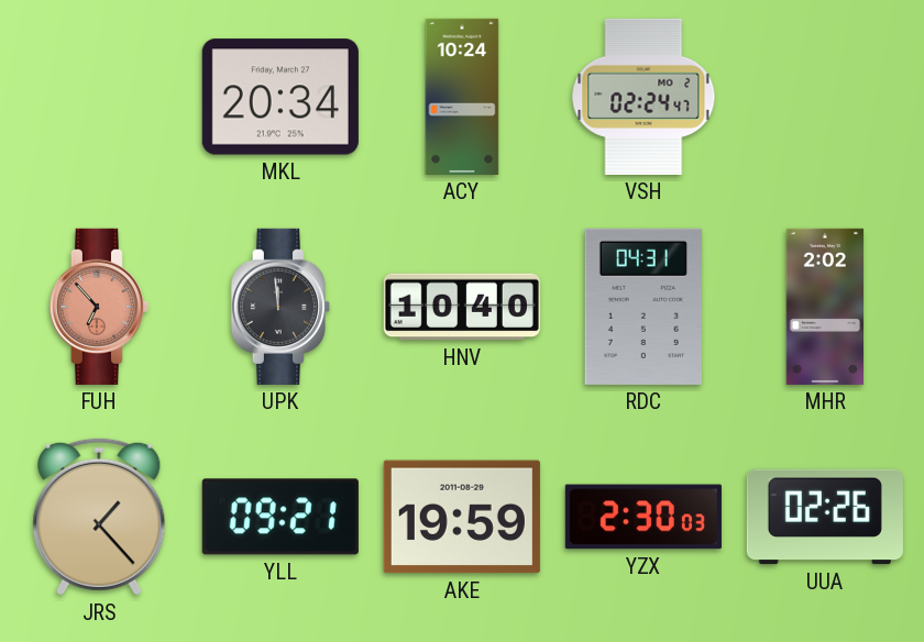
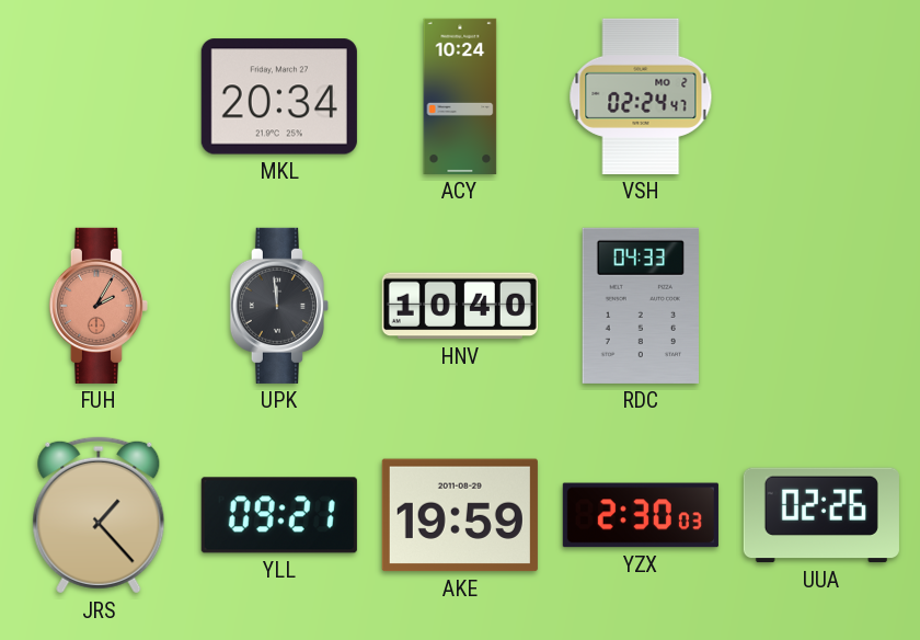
FUH: 6:53 -> 2:05
RDC: 04:31 -> 04:33
MHR: 2:02 -> none
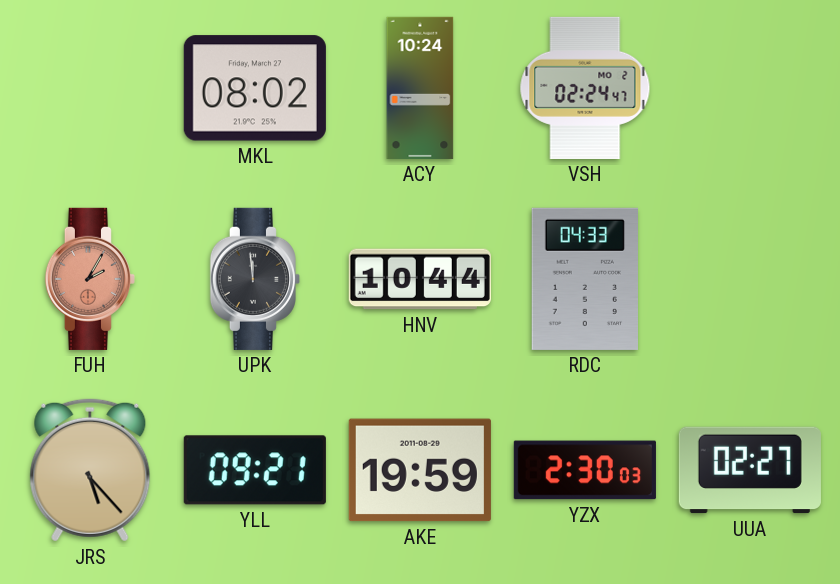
MKL: 20:34 -> 08:02
HNV: 10:40 -> 10:44
JRS: 1:23 -> 5:23
UUA: 02:26 -> 02:27
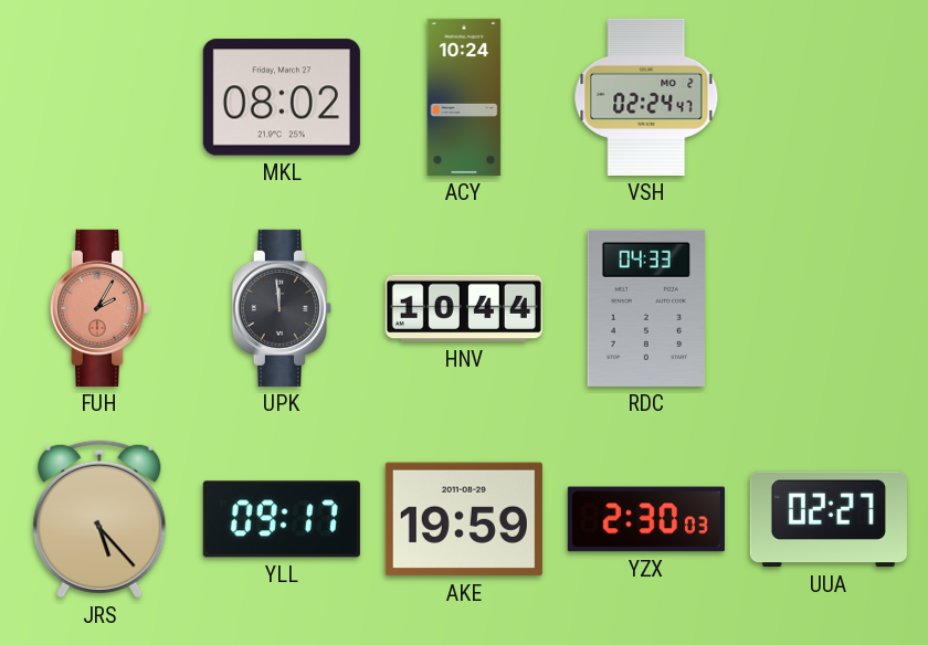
YLL: 09:21 -> 09:17
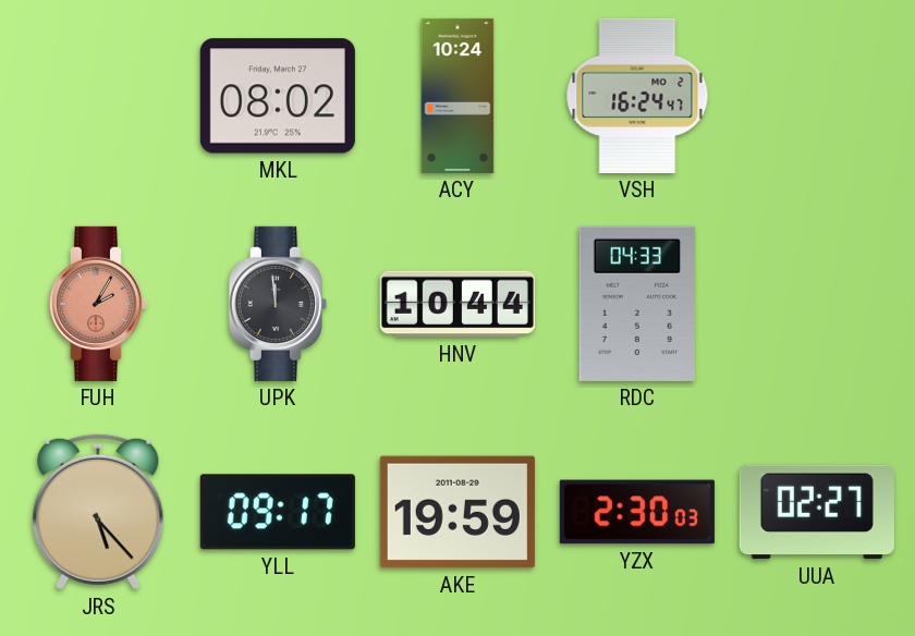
VSH: 02:24 -> 16:24
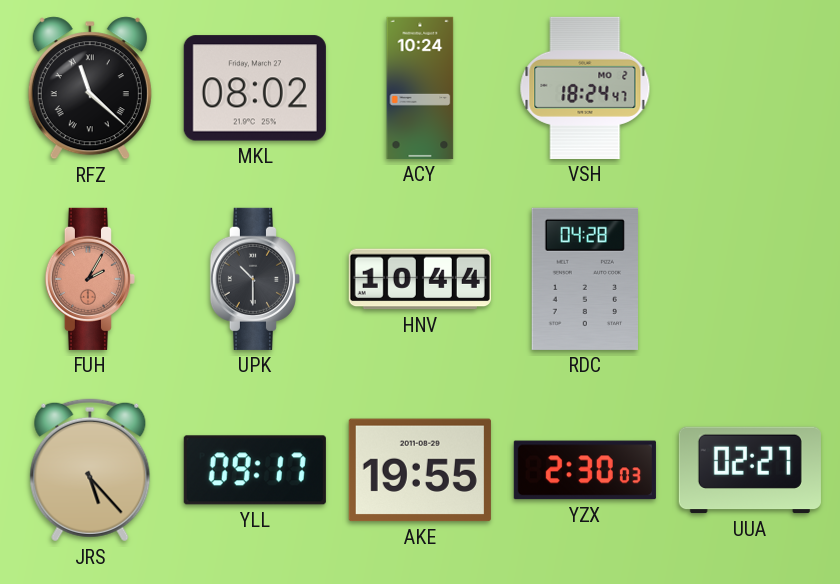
RFZ: none -> 11:22
VSH: 16:24 -> 18:24
UPK: 11:59 -> 10:30
RDC: 04:33 -> 04:28
AKE: 19:59 -> 19:55
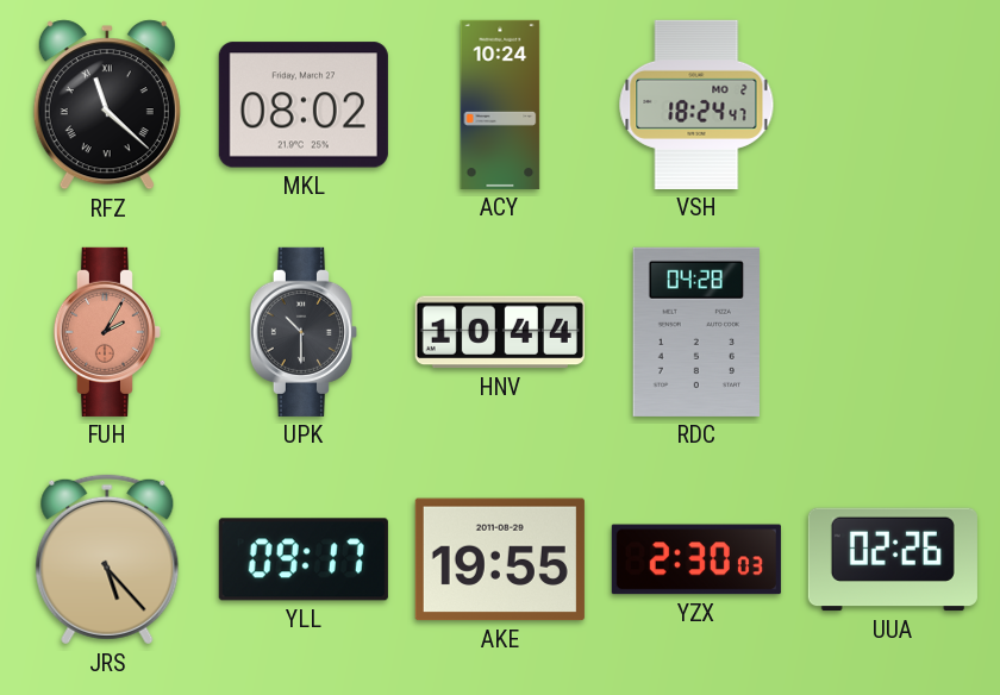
UUA: 02:27 -> 02:26
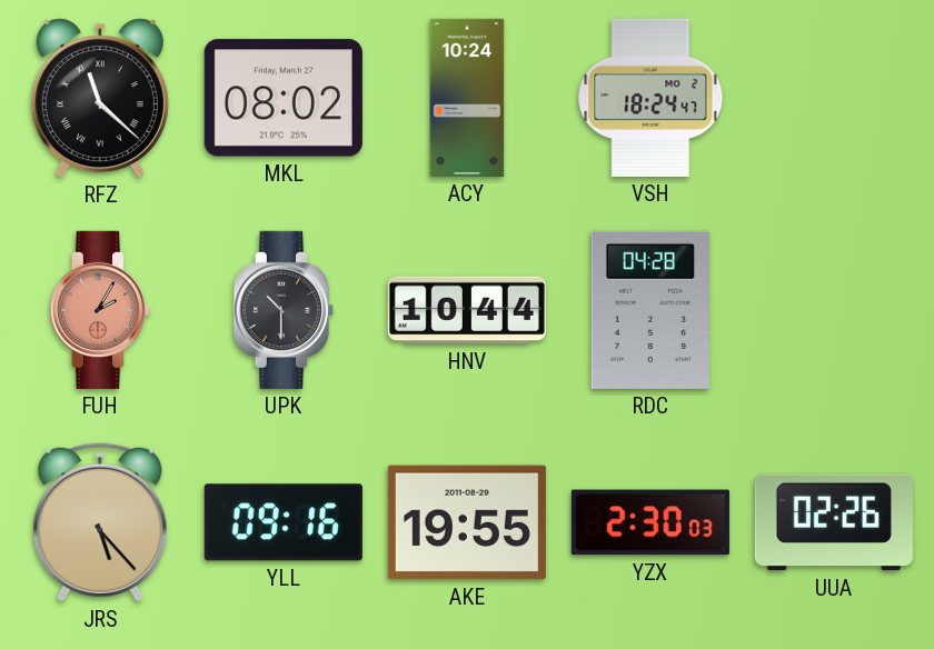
YLL: 09:17 -> 09:16
